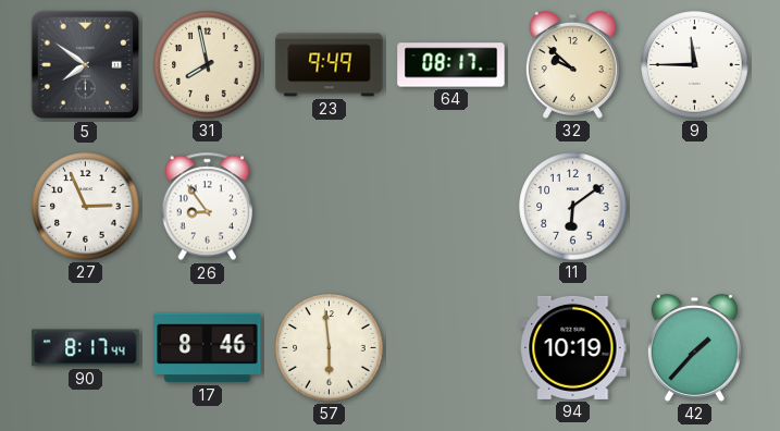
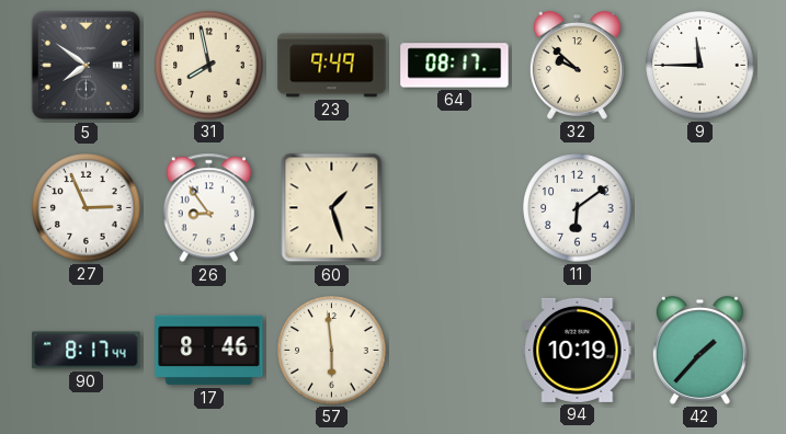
60: none -> 1:27
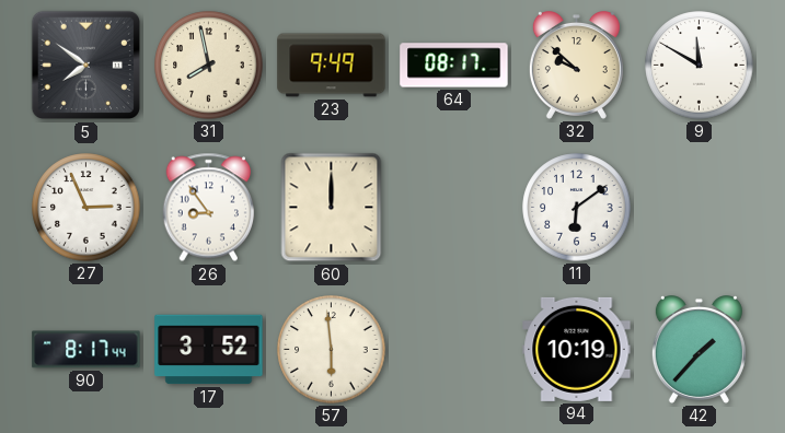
9: 11:45 -> 11:50
60: 1:27 -> 12:00
17: 8:46 -> 3:52
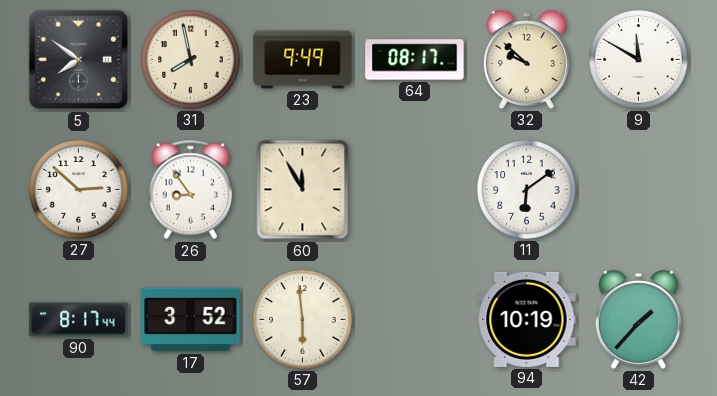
27: 2:56 -> 2:52
60: 12:00 -> 11:55
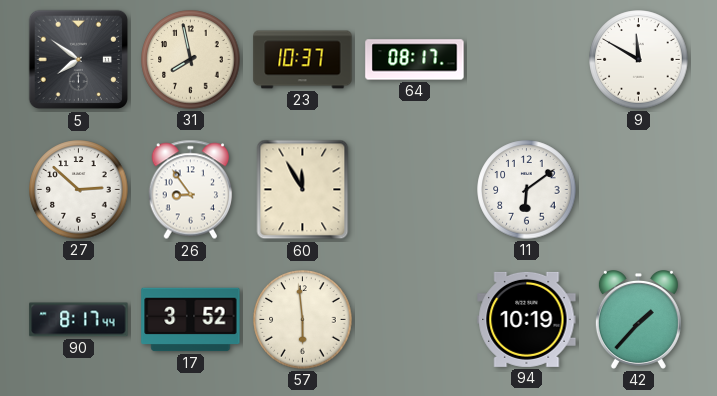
23: 9:49 -> 10:37
32: 9:52 -> none
